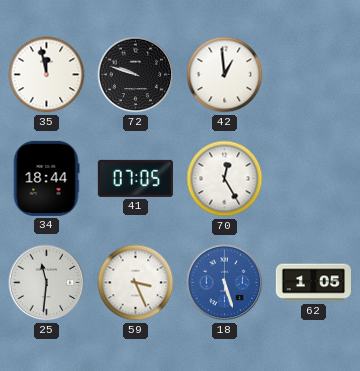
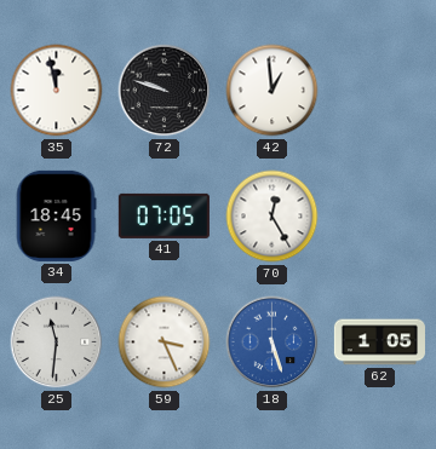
34: 18:44 -> 18:45
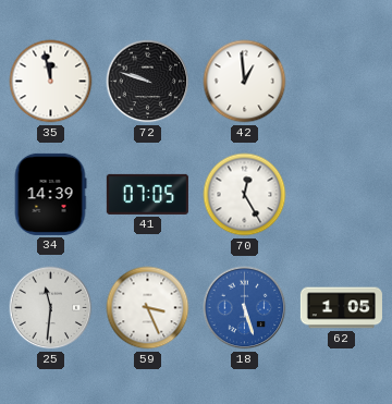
34: 18:45 -> 14:39
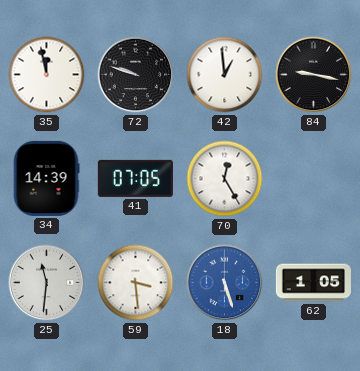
84: none -> 9:17
59: 3:26 -> 3:29
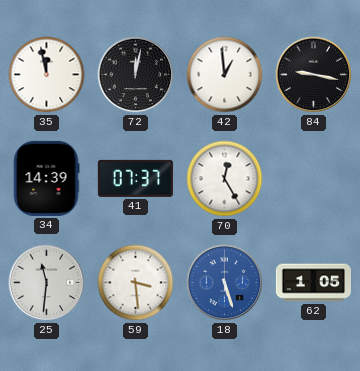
72: 9:48 -> 12:02
41: 07:05 -> 07:37
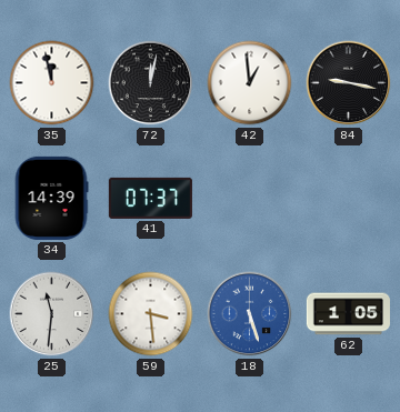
70: 12:25 -> none
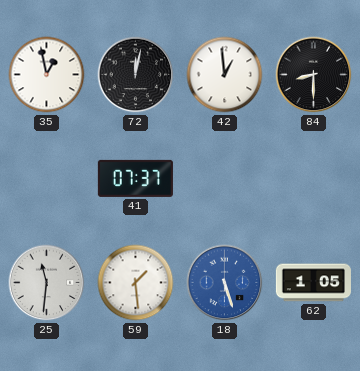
35: 11:58 -> 12:58
84: 9:17 -> 8:30
34: 14:39 -> none
59: 3:29 -> 1:29
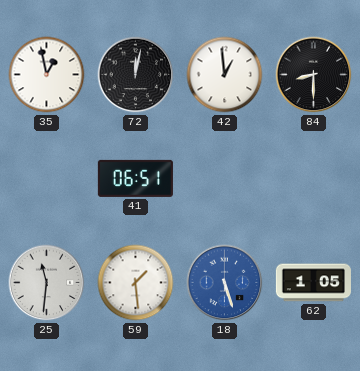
41: 07:37 -> 06:51
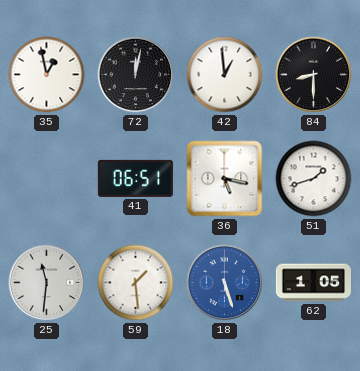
36: none -> 5:17
51: none -> 1:42
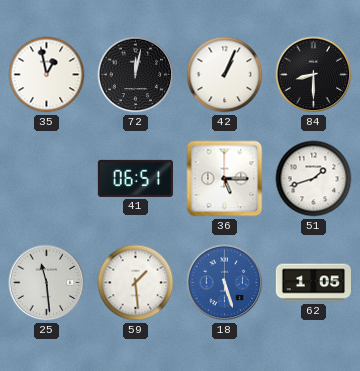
42: 12:59 -> 1:04
36: 5:17 -> 5:15
25: 11:31 -> 11:29
